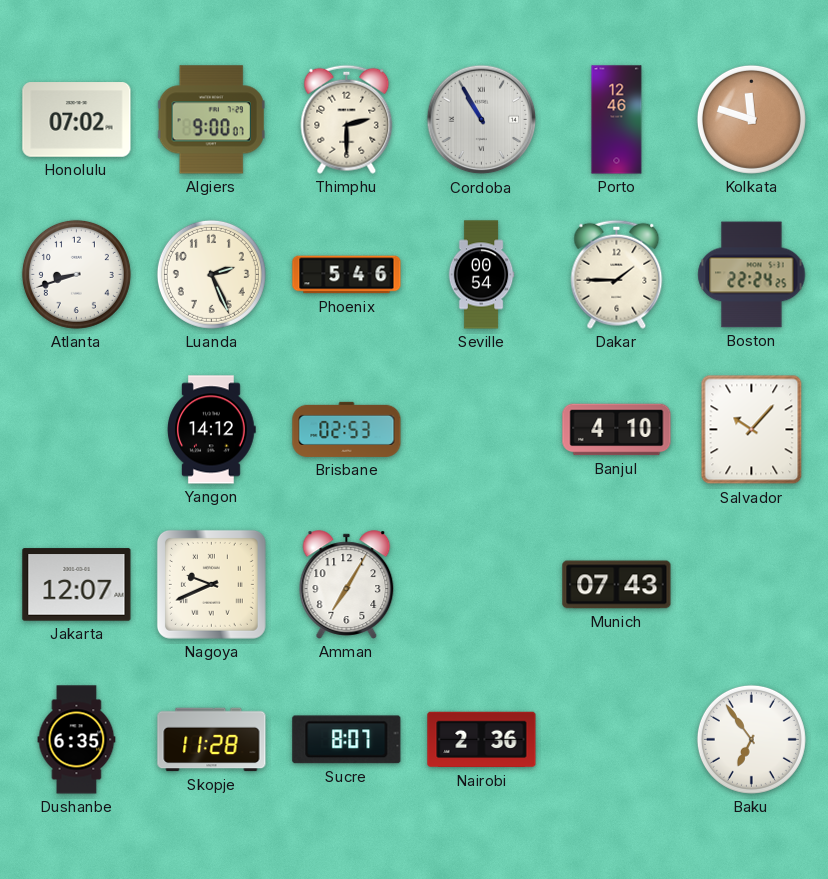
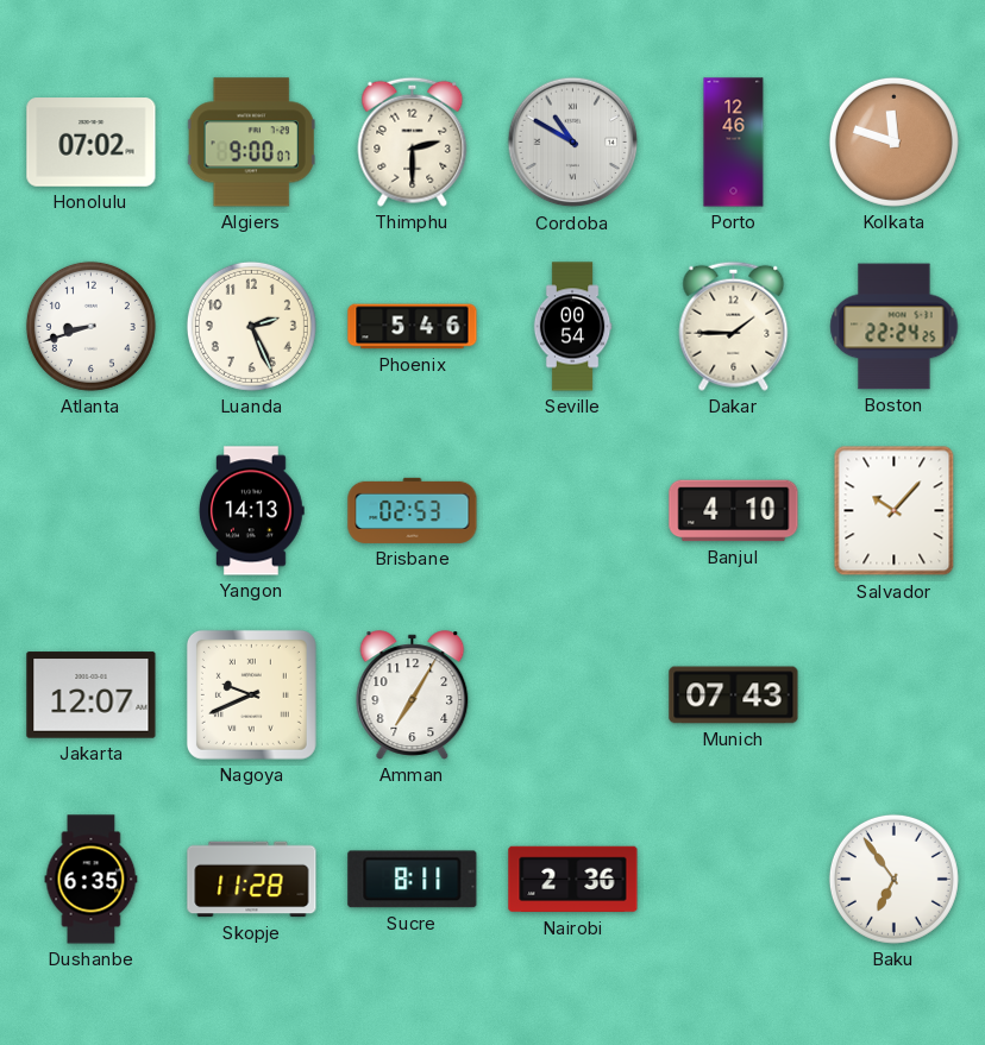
Cordoba: 10:55 -> 10:50
Yangon: 14:12 -> 14:13
Sucre: 8:07 -> 8:11
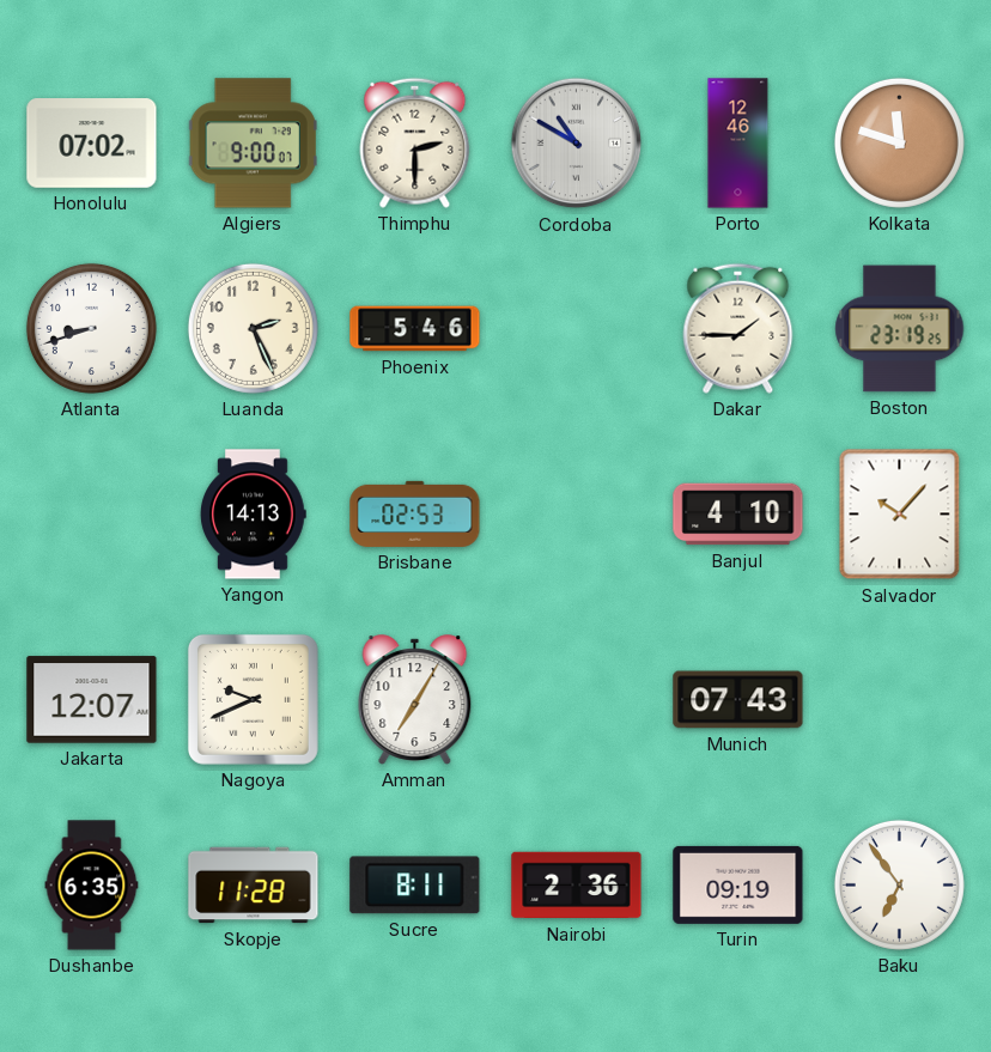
Seville: 00:54 -> none
Boston: 22:24 -> 23:19
Turin: none -> 09:19
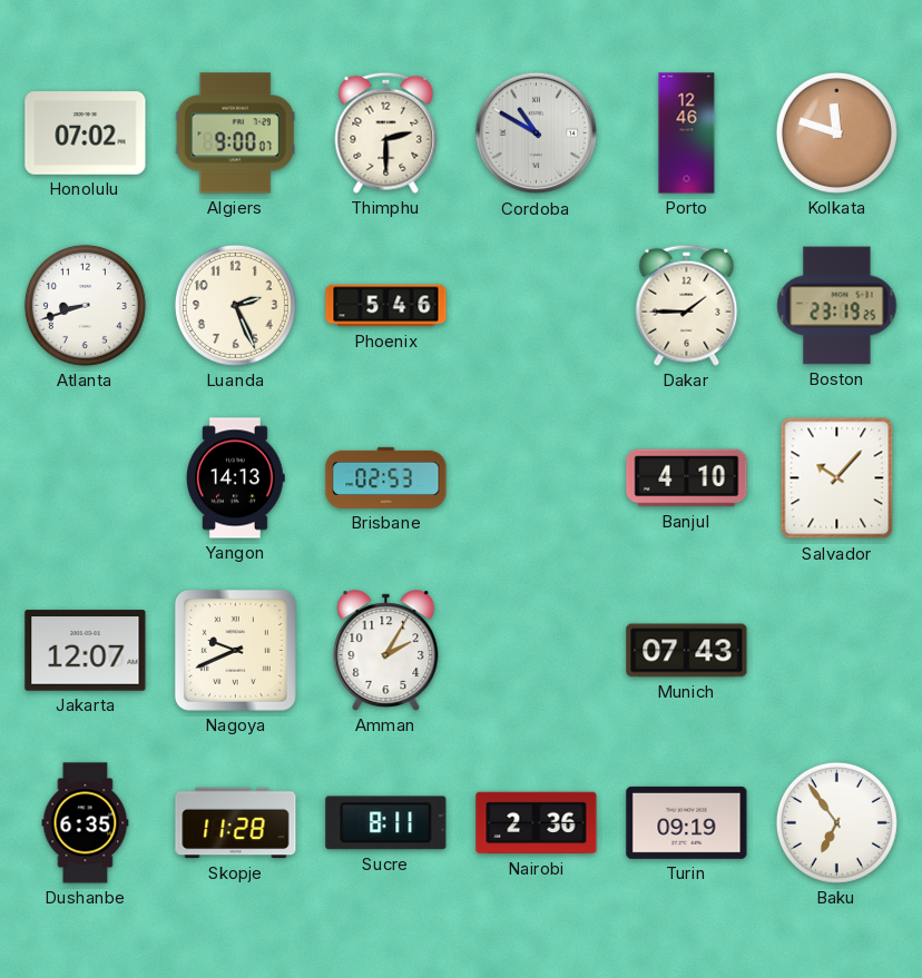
Amman: 7:05 -> 2:05
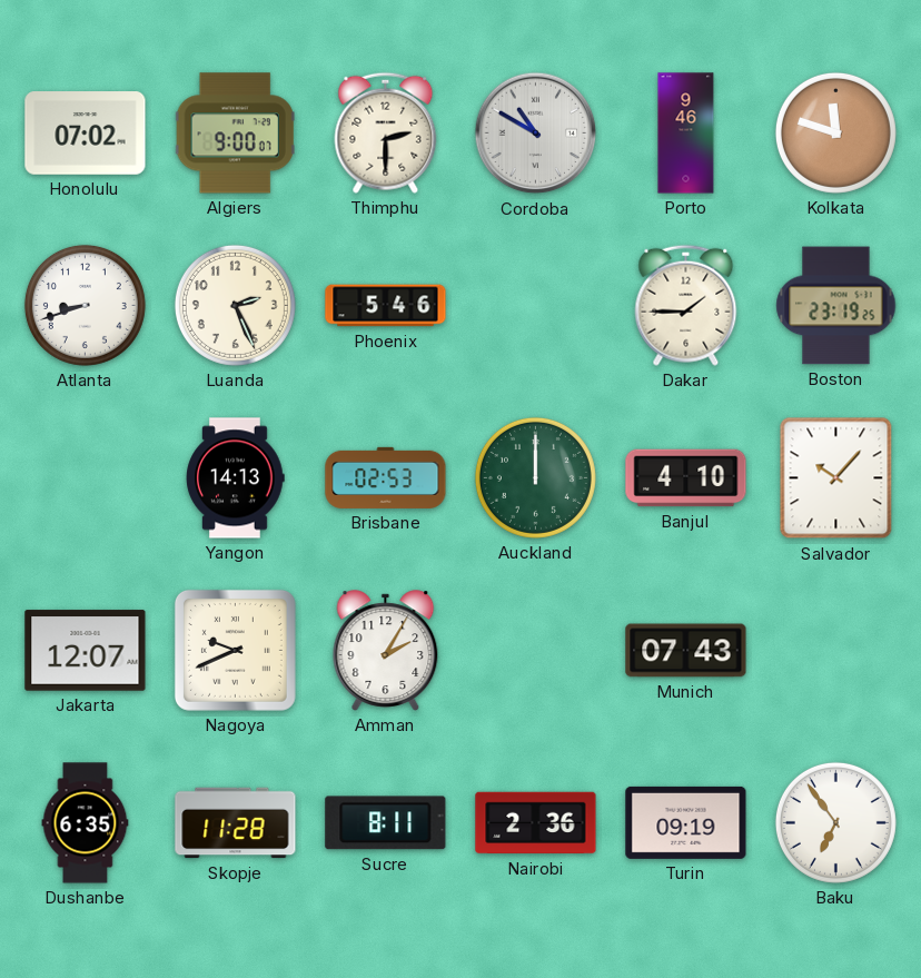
Porto: 12:46 -> 9:46
Auckland: none -> 12:00
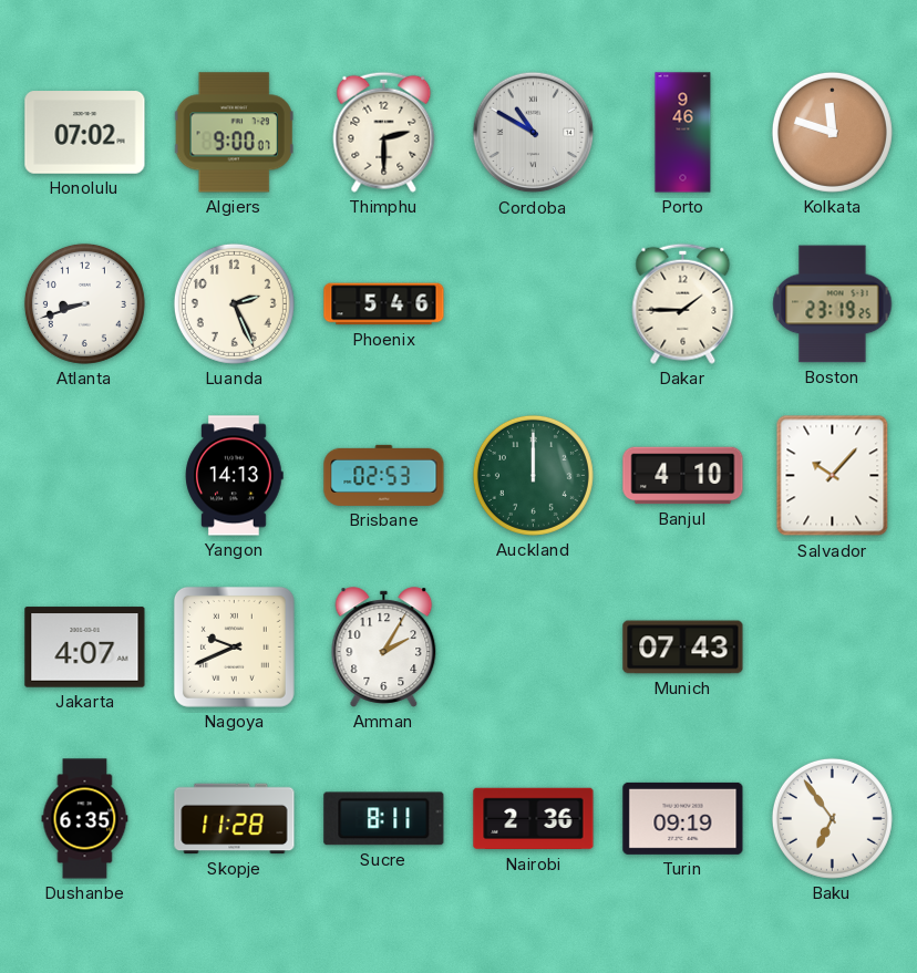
Jakarta: 12:07 -> 4:07
